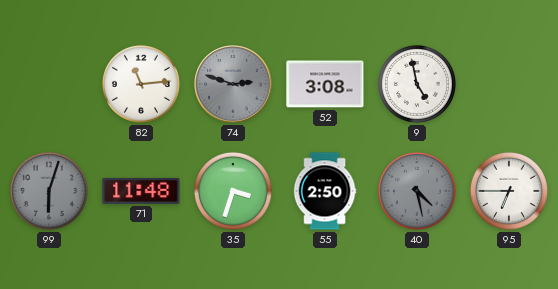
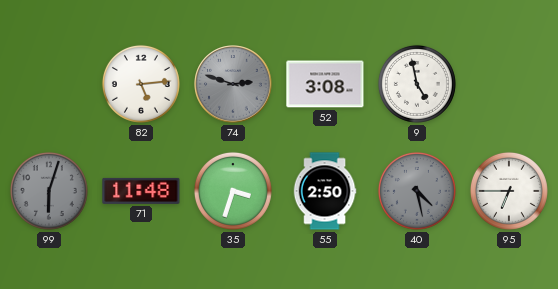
82: 11:14 -> 5:14
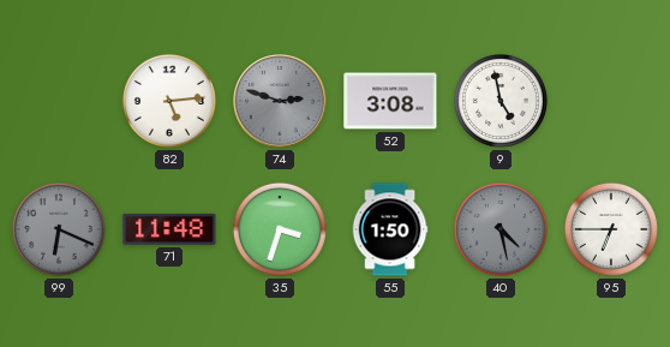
99: 6:03 -> 6:19
55: 2:50 -> 1:50
